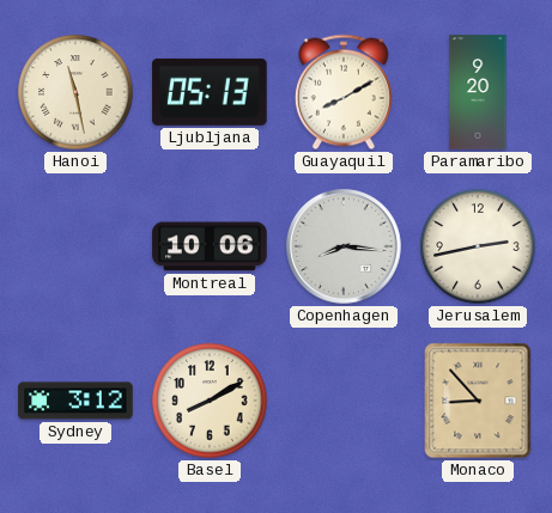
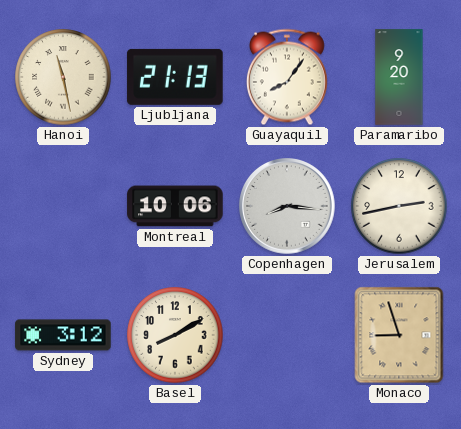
Ljubljana: 05:13 -> 21:13
Guayaquil: 8:10 -> 8:06
Monaco: 8:53 -> 8:57
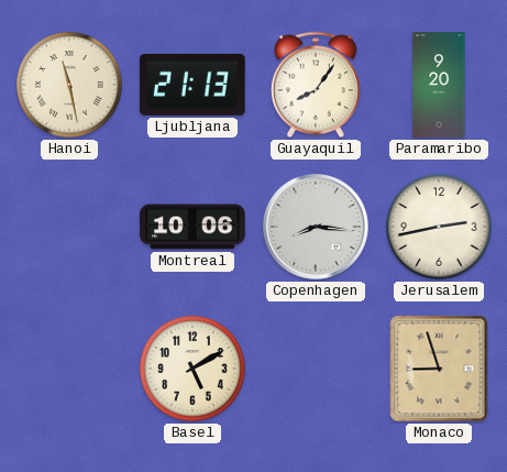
Sydney: 3:12 -> none
Basel: 8:10 -> 5:10
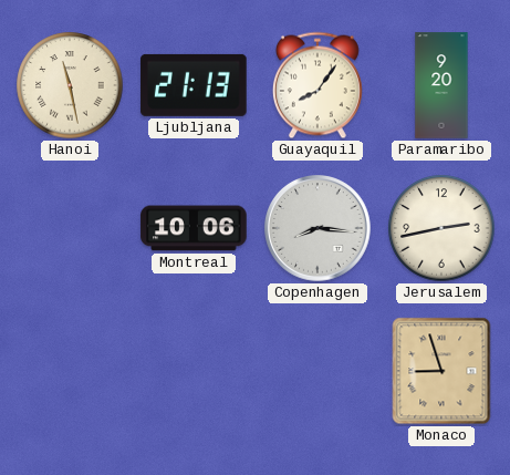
Basel: 5:10 -> none
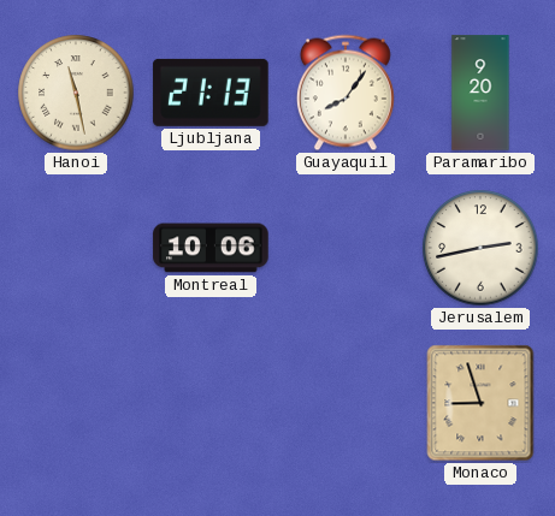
Copenhagen: 8:16 -> none
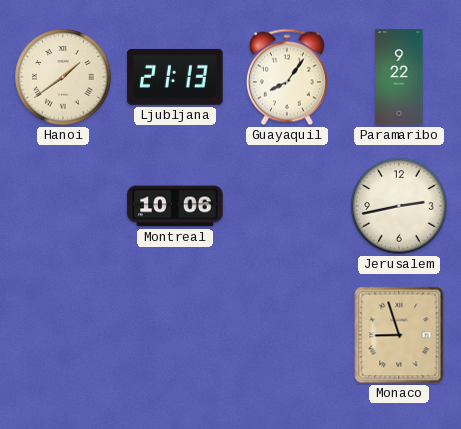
Hanoi: 11:28 -> 1:39
Paramaribo: 9:20 -> 9:22
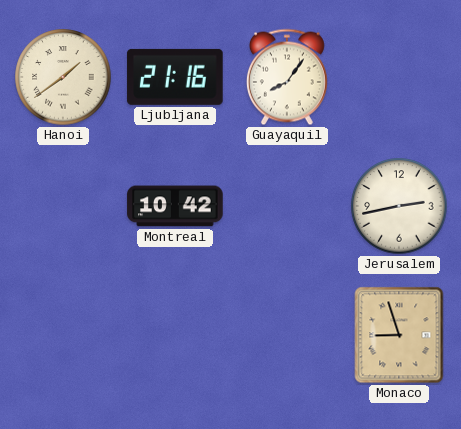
Ljubljana: 21:13 -> 21:16
Paramaribo: 9:22 -> none
Montreal: 10:06 -> 10:42
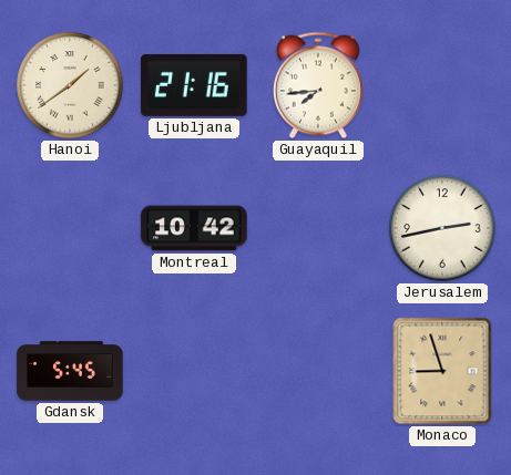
Guayaquil: 8:06 -> 7:44
Gdansk: none -> 5:45
